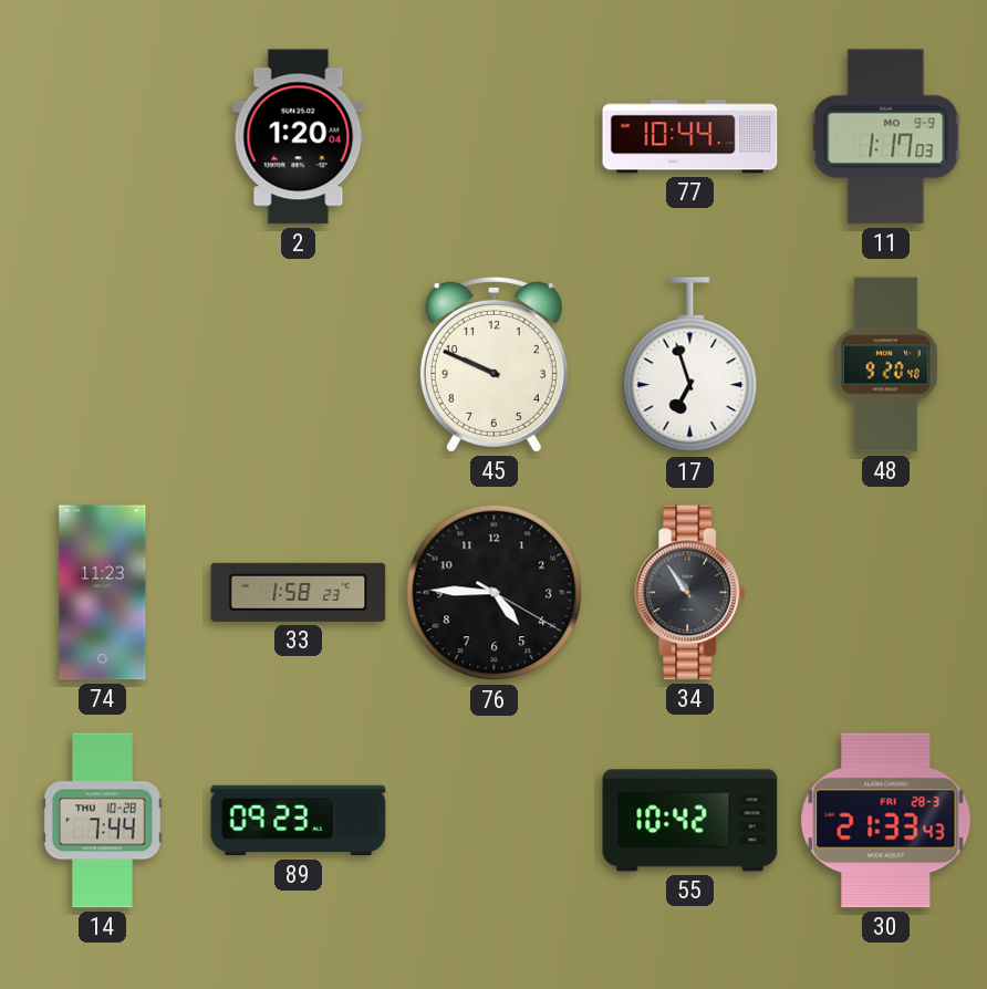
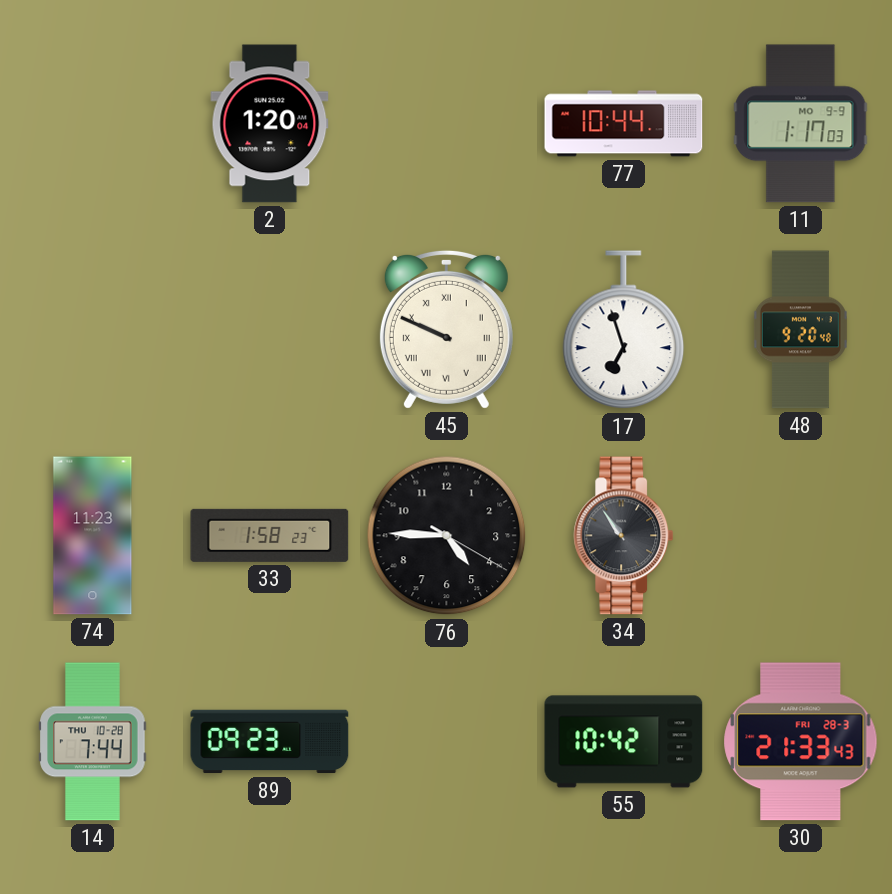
45 numerals: Arabic -> Roman
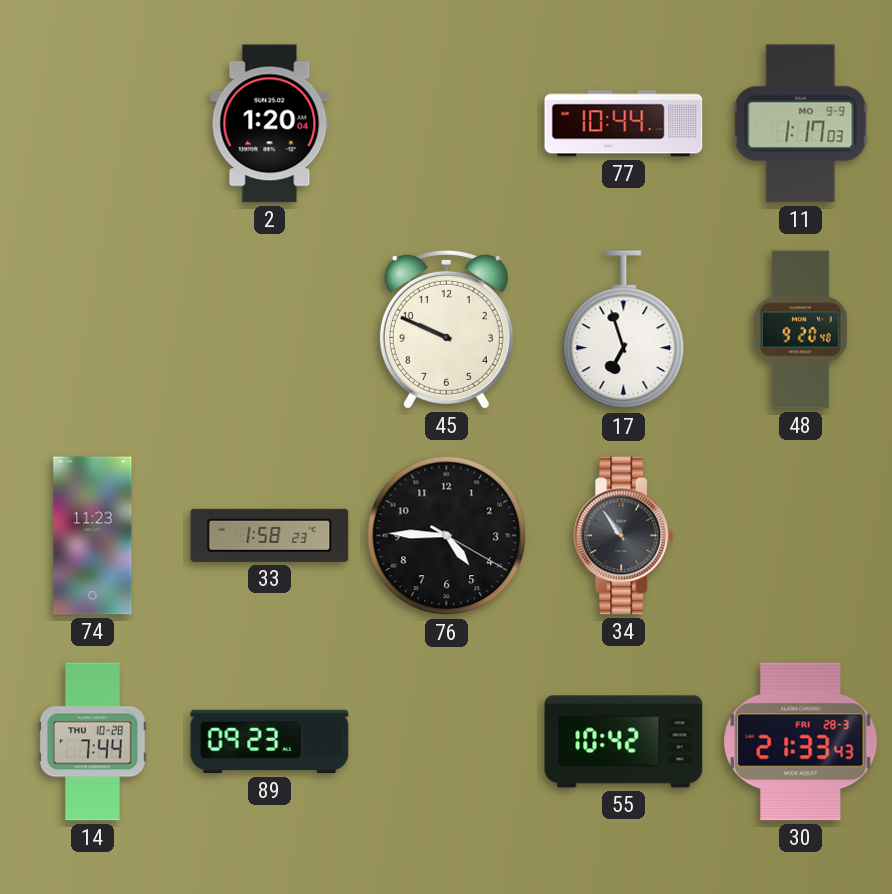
45 numerals: Roman -> Arabic
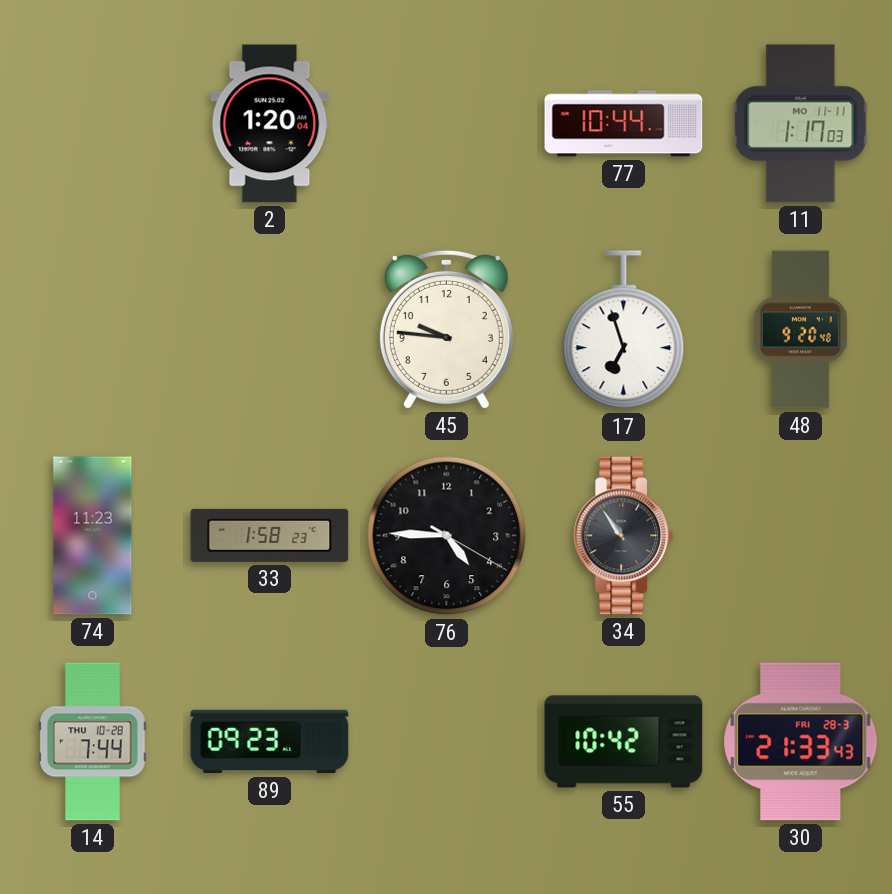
11 date: MO 9-9 -> MO 11-11
45: 9:49 -> 9:46
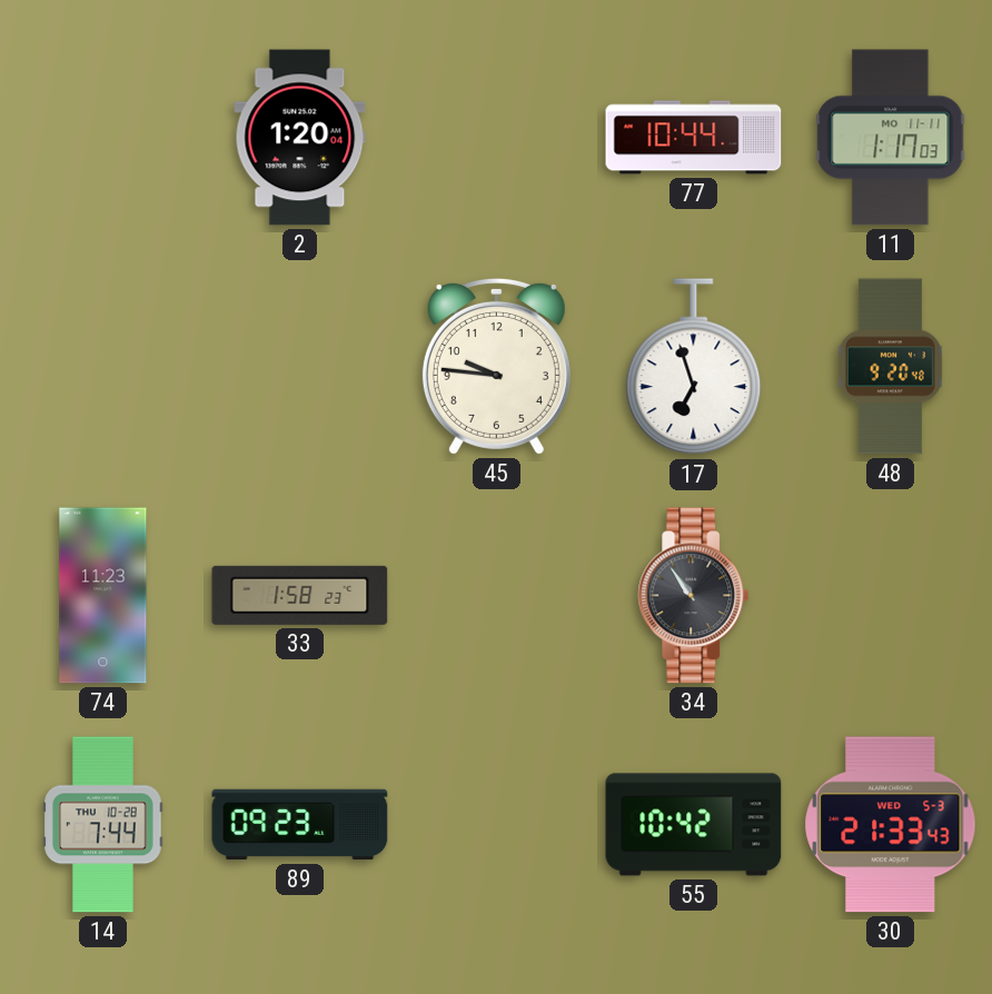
76: 4:45 -> none
30 date: FRI 28-3 -> WED 5-3
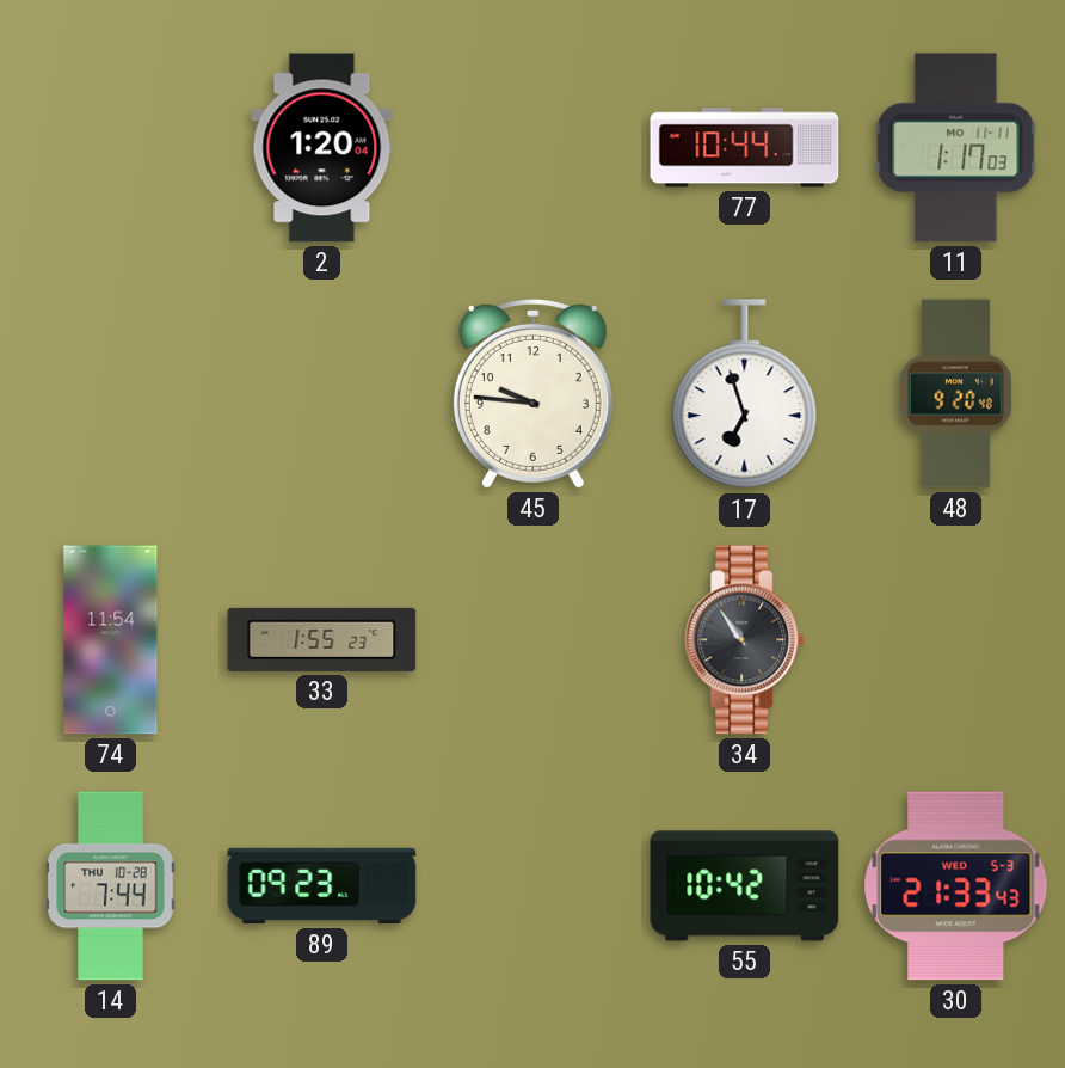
74: 11:23 -> 11:54
33: 1:58 -> 1:55
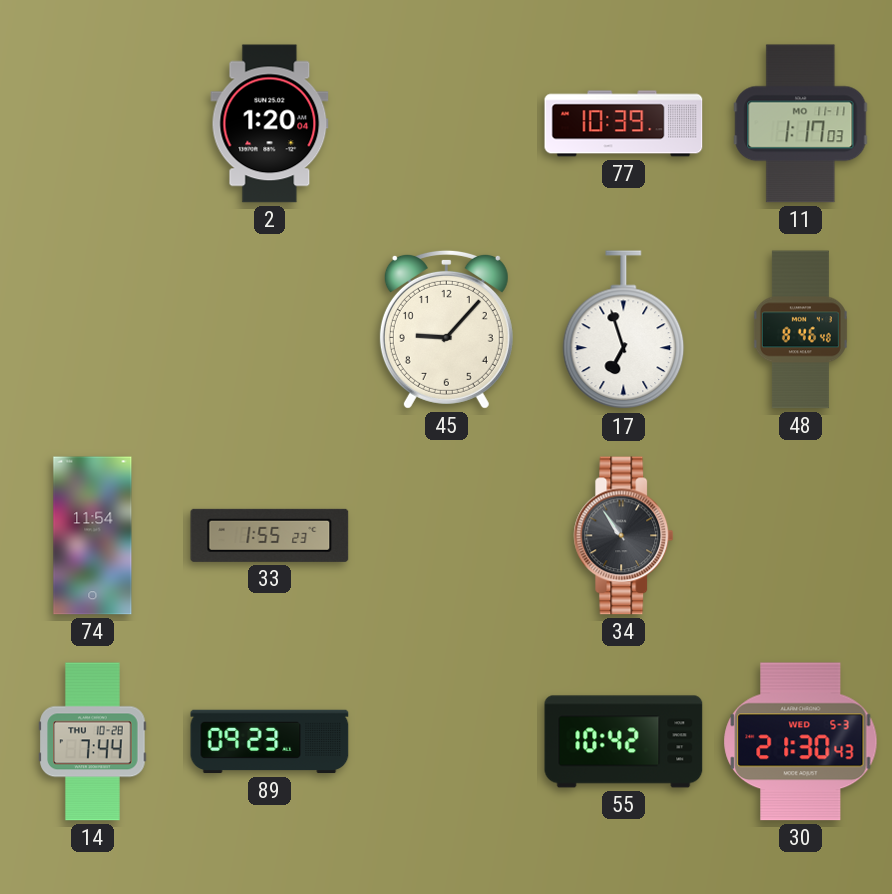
77: 10:44 -> 10:39
45: 9:46 -> 9:07
48: 9:20 -> 8:46
30: 21:33 -> 21:30
